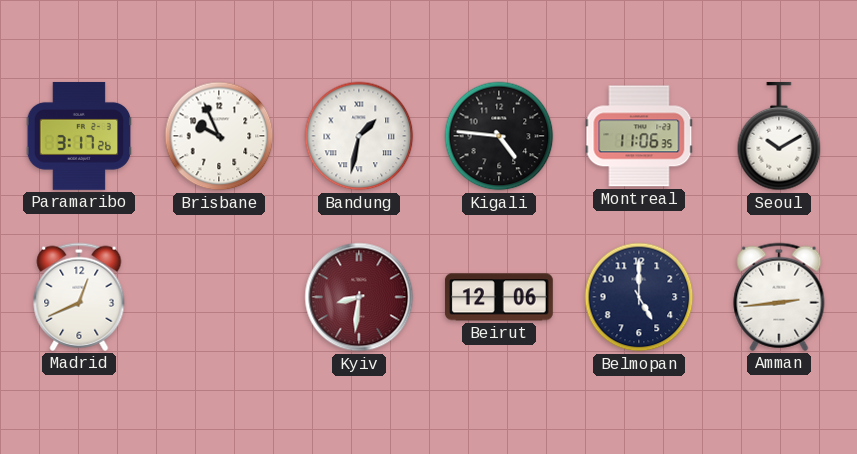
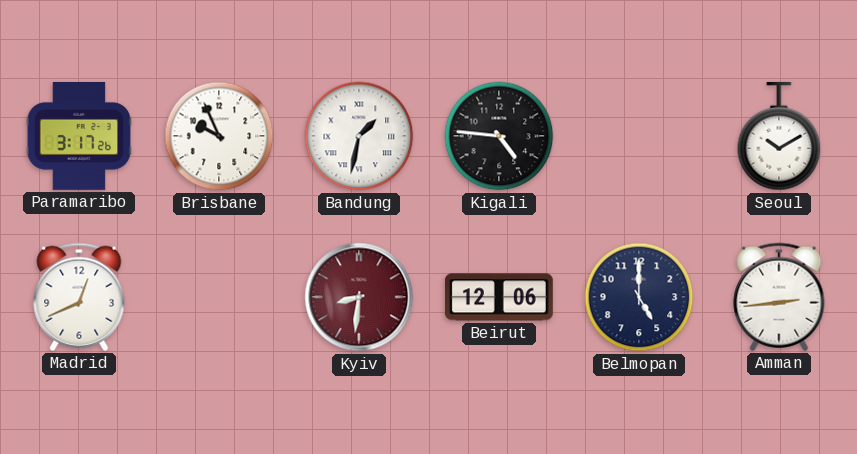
Montreal: 11:06 -> none
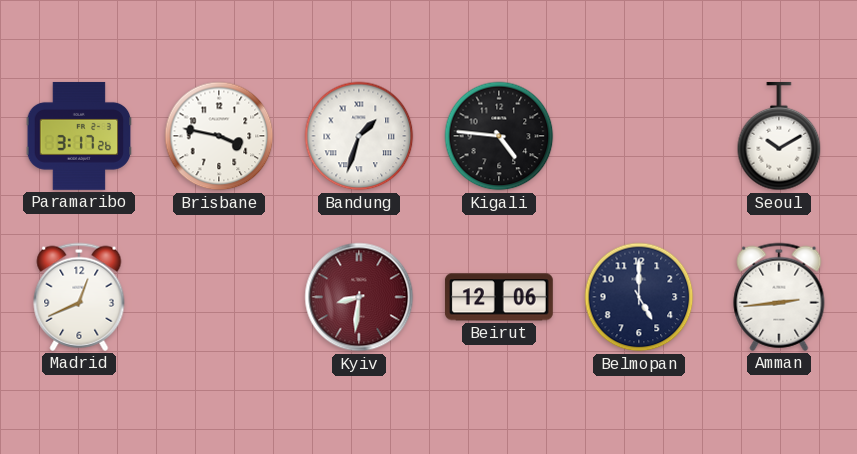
Brisbane: 9:56 -> 3:47
Bandung: 1:32 -> 1:33
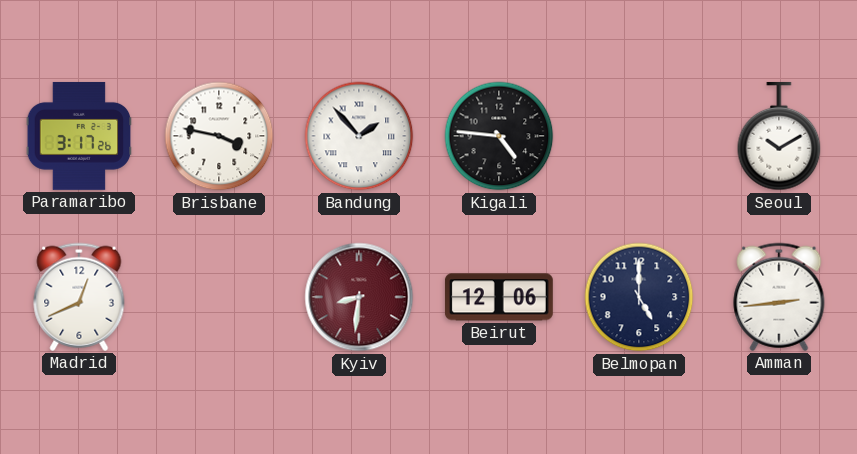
Bandung: 1:33 -> 1:53
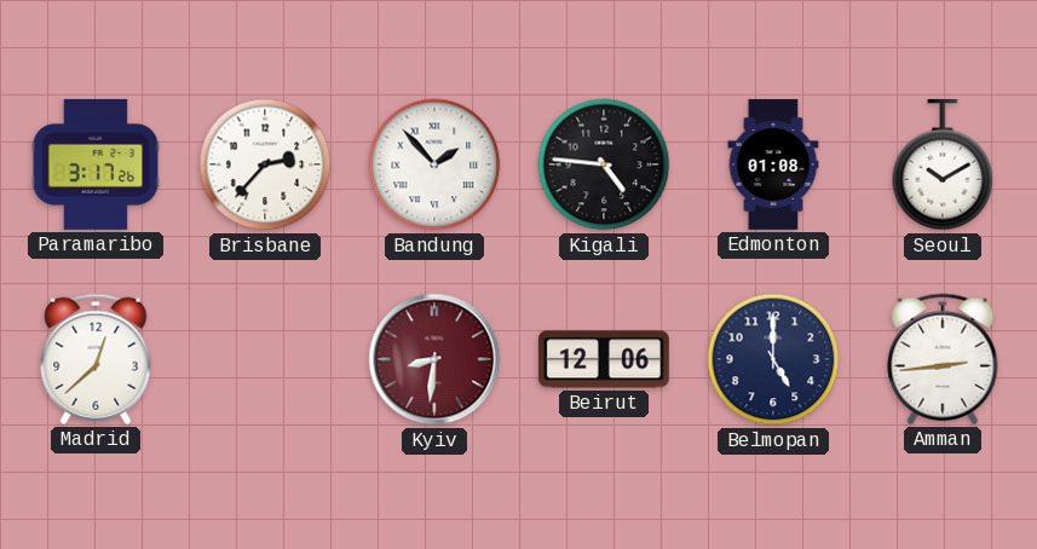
Brisbane: 3:47 -> 2:37
Edmonton: none -> 01:08
Madrid: 12:41 -> 12:38
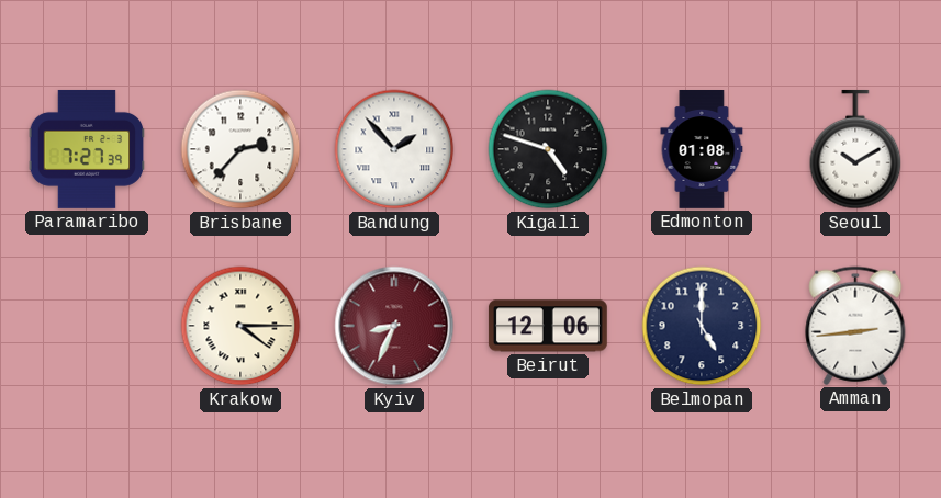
Paramaribo: 3:17 -> 7:27
Kigali: 4:46 -> 4:48
Madrid: 12:38 -> none
Krakow: none -> 4:15
Kyiv: 8:31 -> 8:34
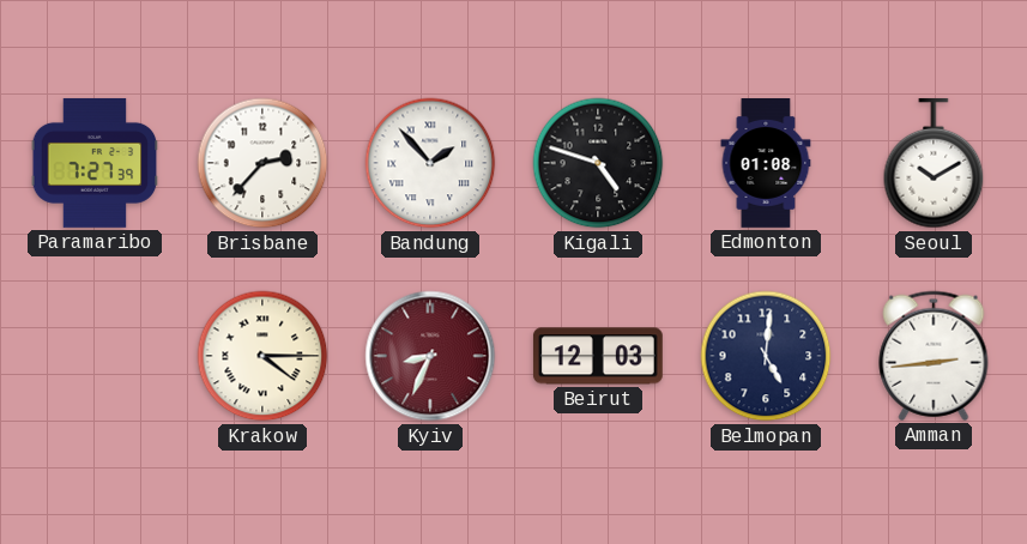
Beirut: 12:06 -> 12:03
Belmopan: 5:00 -> 5:01
